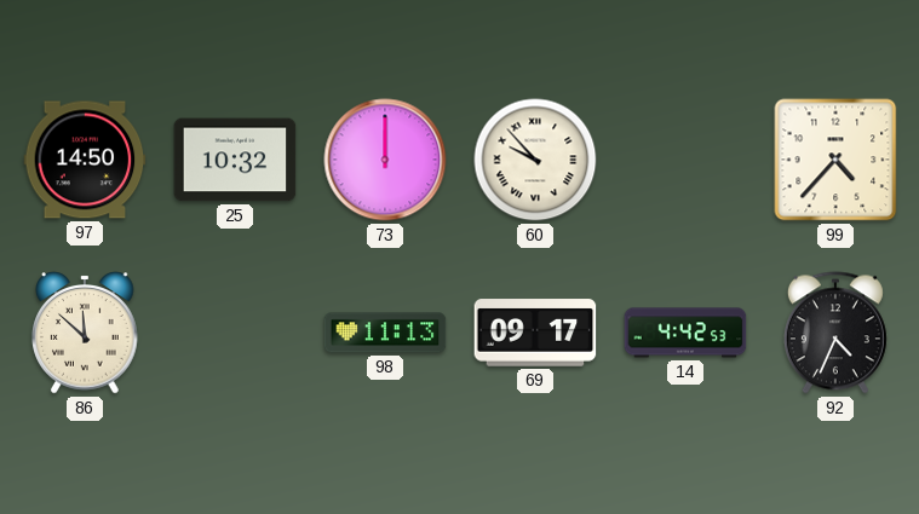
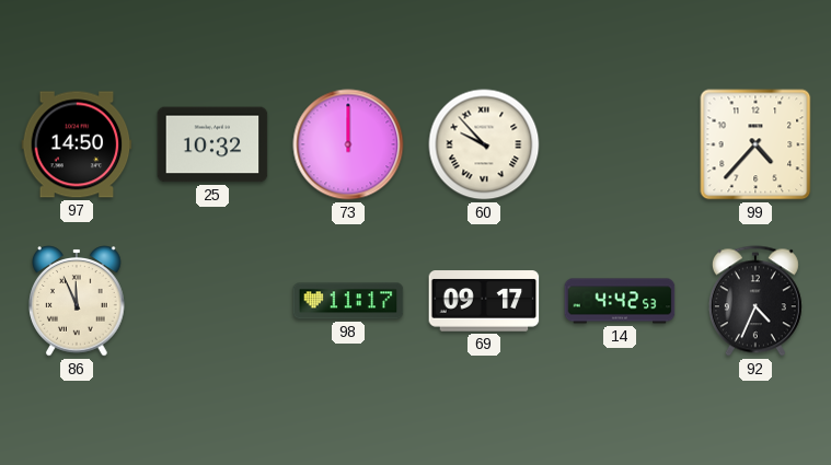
86: 11:52 -> 11:56
98: 11:13 -> 11:17
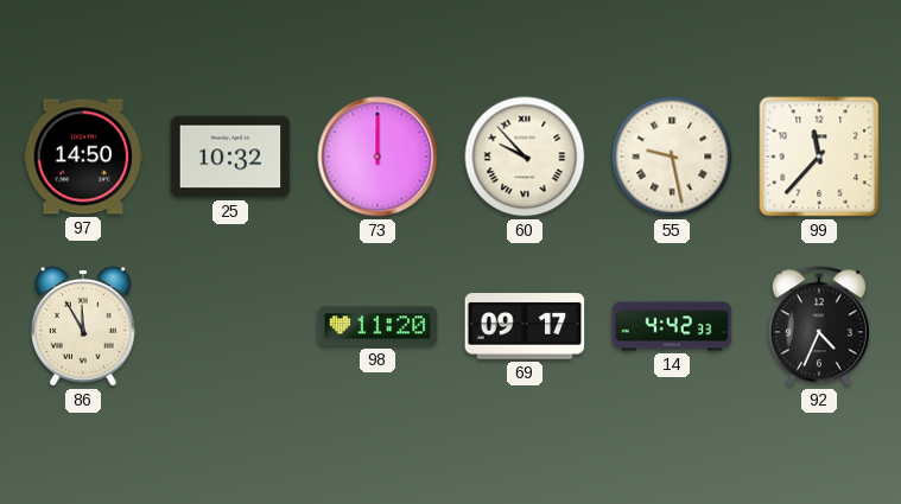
55: none -> 9:28
99: 4:37 -> 11:37
86: 11:56 -> 11:55
98: 11:17 -> 11:20
14: 4:42:53 -> 4:42:33
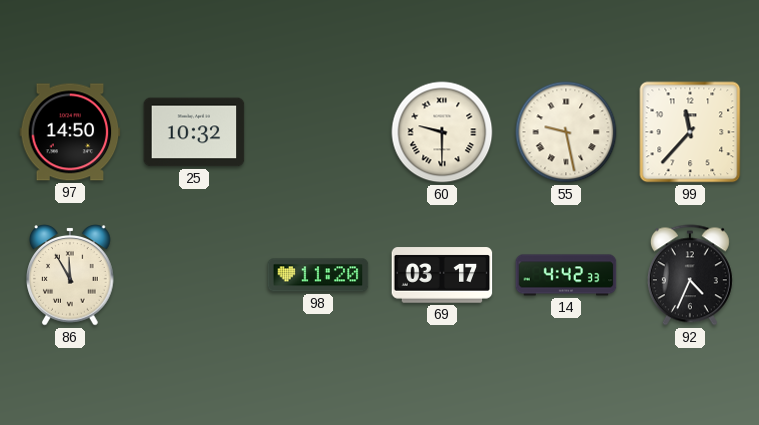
73: 12:00 -> none
60: 9:53 -> 9:30
69: 09:17 -> 03:17
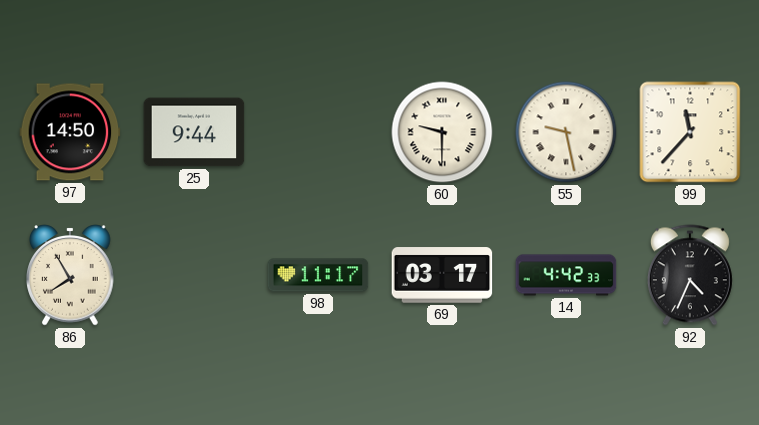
25: 10:32 -> 9:44
86: 11:55 -> 7:55
98: 11:20 -> 11:17
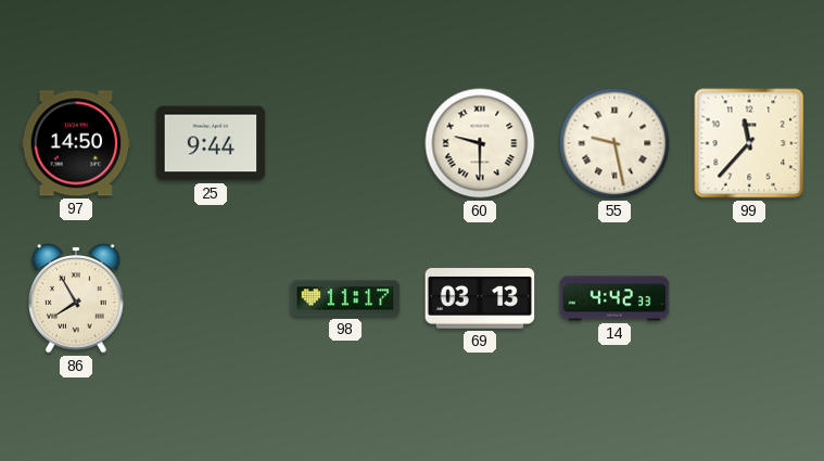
69: 03:17 -> 03:13
92: 4:34 -> none
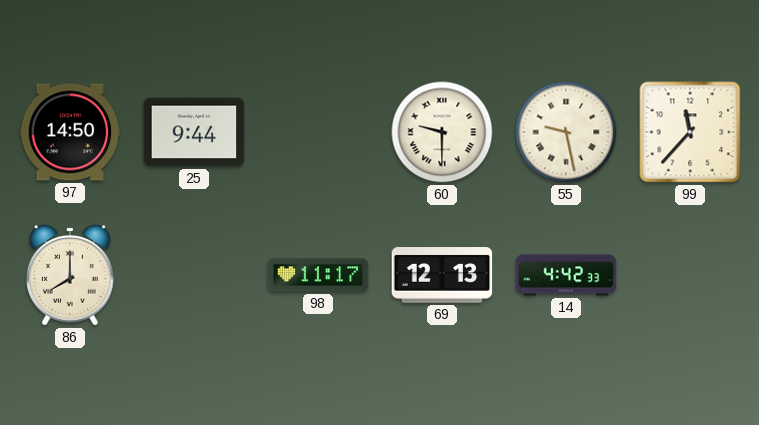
86: 7:55 -> 8:00
69: 03:13 -> 12:13
